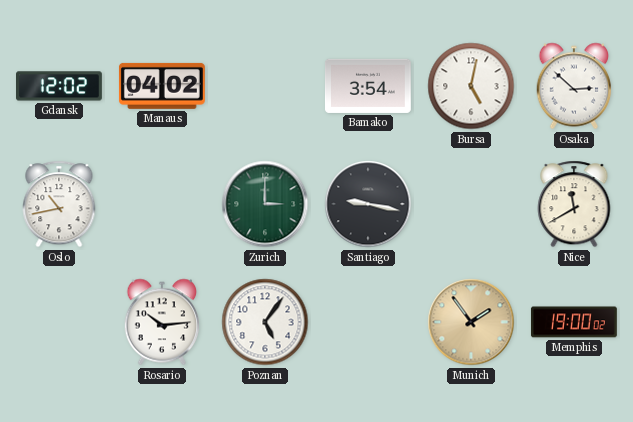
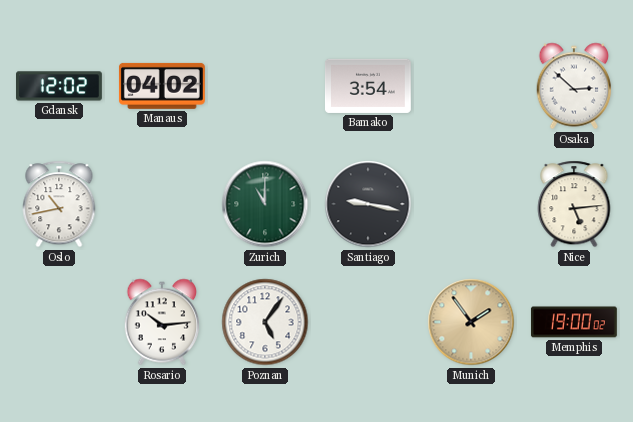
Bursa: 5:02 -> none
Zurich: 3:00 -> 11:00
Nice: 11:40 -> 5:14
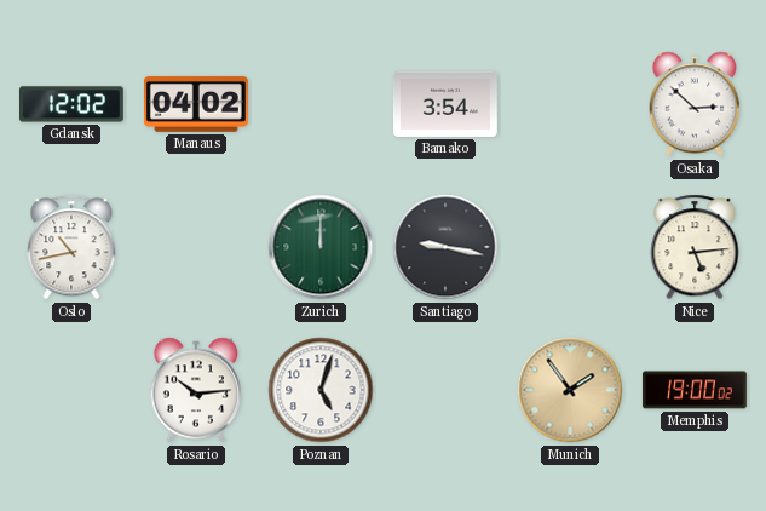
Zurich: 11:00 -> 12:00
Poznan: 5:06 -> 5:03
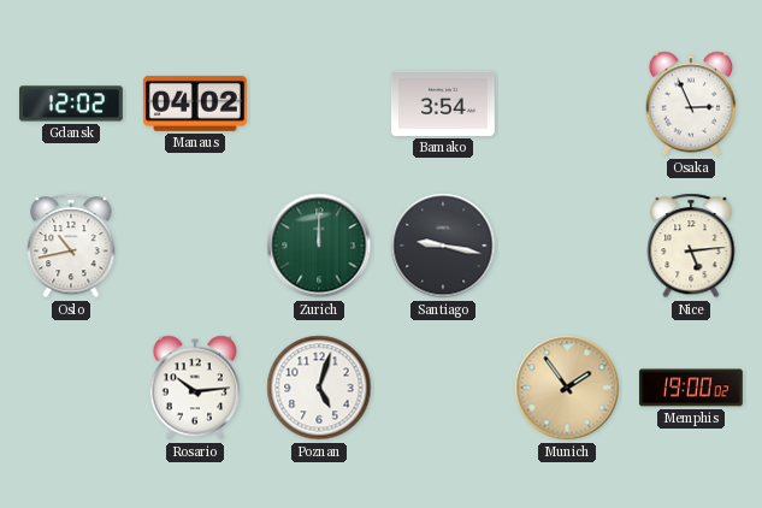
Osaka: 2:52 -> 2:56
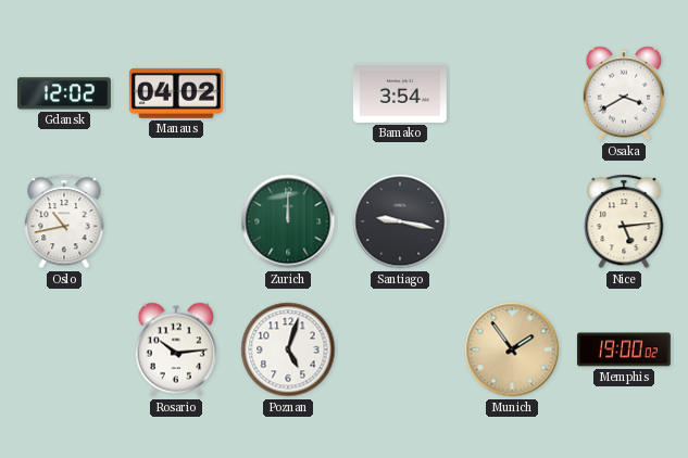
Osaka: 2:56 -> 3:40
